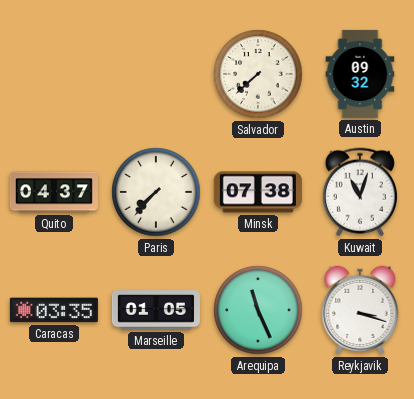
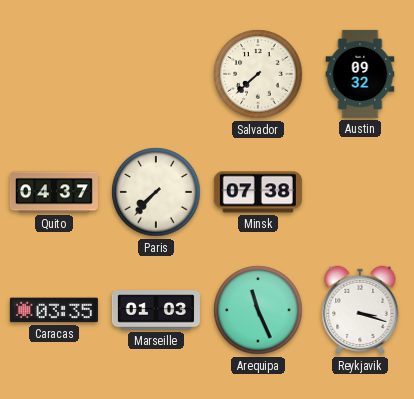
Kuwait: 11:03 -> none
Marseille: 01:05 -> 01:03
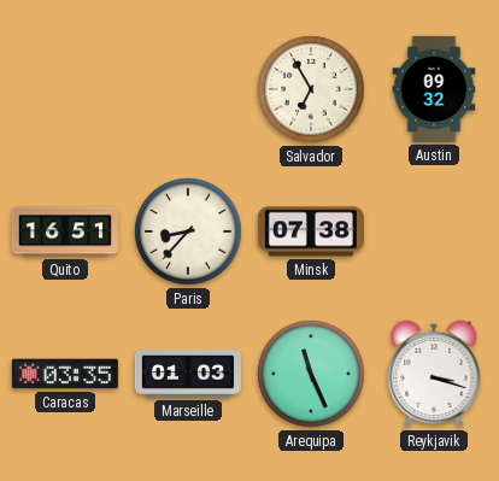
Salvador: 7:38 -> 6:55
Quito: 04:37 -> 16:51
Paris: 7:37 -> 8:37
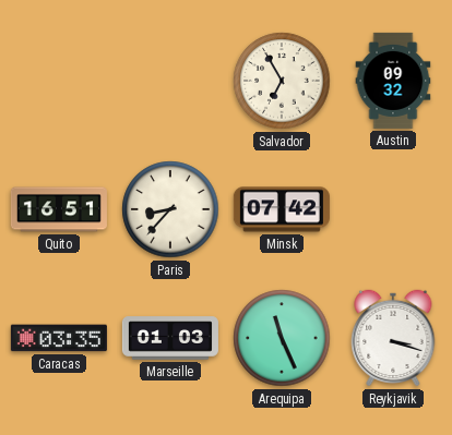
Minsk: 07:38 -> 07:42
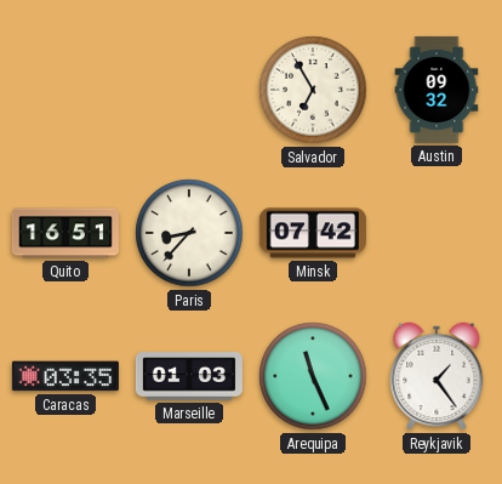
Reykjavik: 3:18 -> 1:24
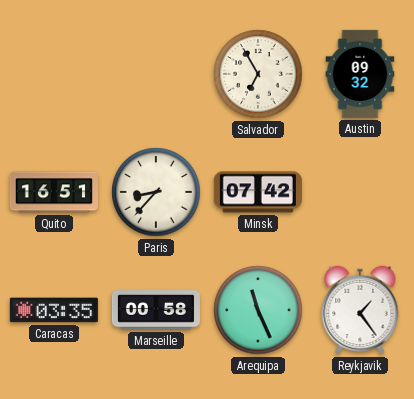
Marseille: 01:03 -> 00:58
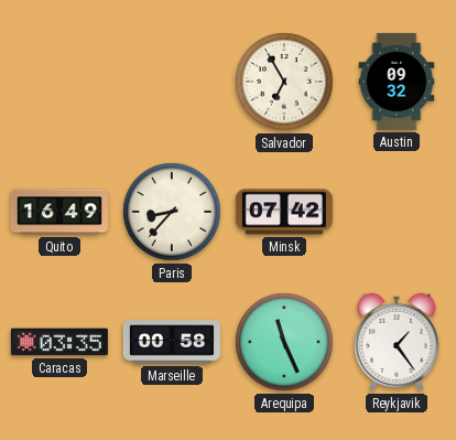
Quito: 16:51 -> 16:49
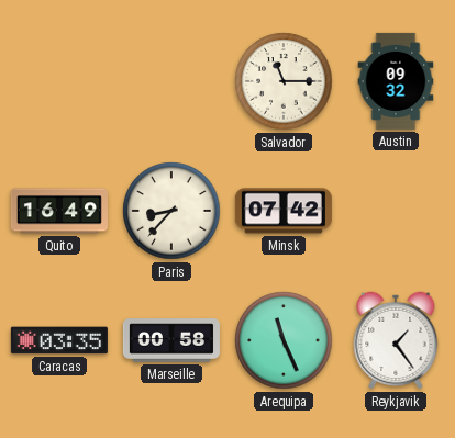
Salvador: 6:55 -> 11:15
